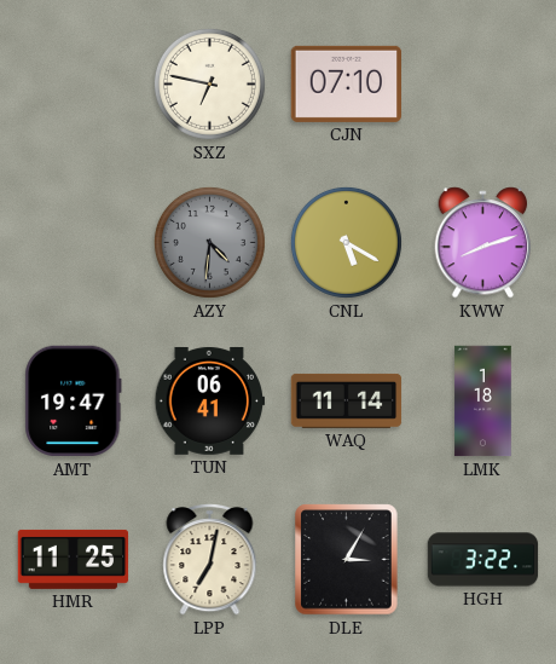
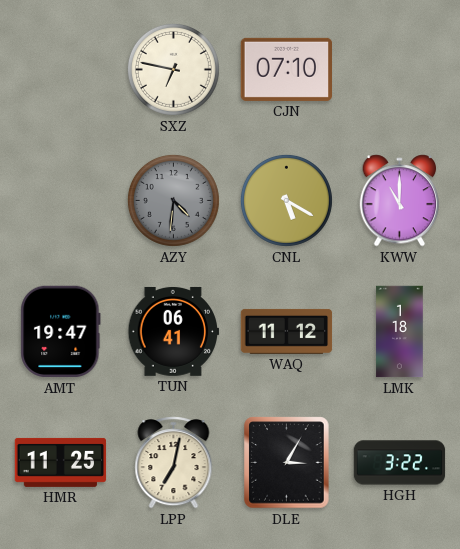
KWW: 8:12 -> 11:00
WAQ: 11:14 -> 11:12
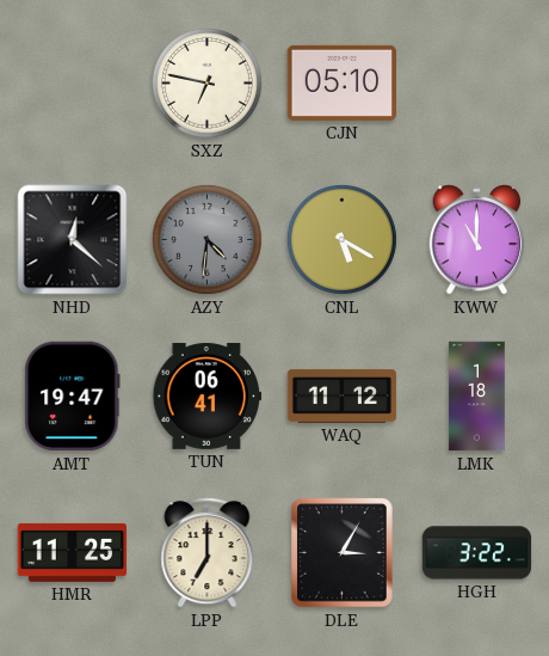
CJN: 07:10 -> 05:10
NHD: none -> 12:22
LPP: 7:02 -> 7:00
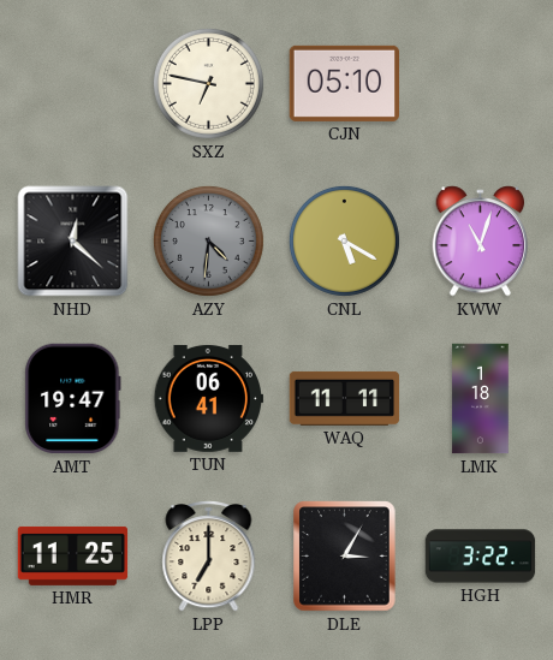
KWW: 11:00 -> 11:03
WAQ: 11:12 -> 11:11
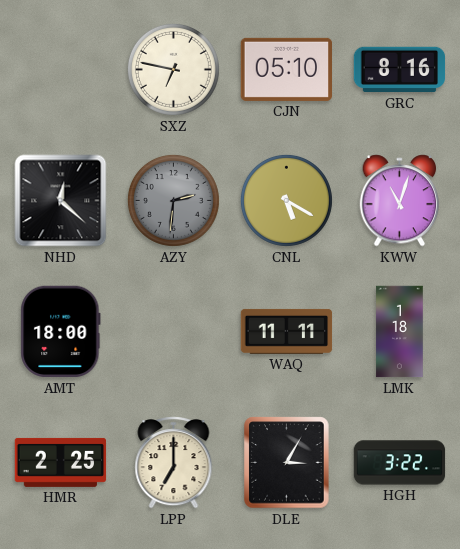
GRC: none -> 8:16
AZY: 4:31 -> 2:31
AMT: 19:47 -> 18:00
TUN: 06:41 -> none
HMR: 11:25 -> 2:25
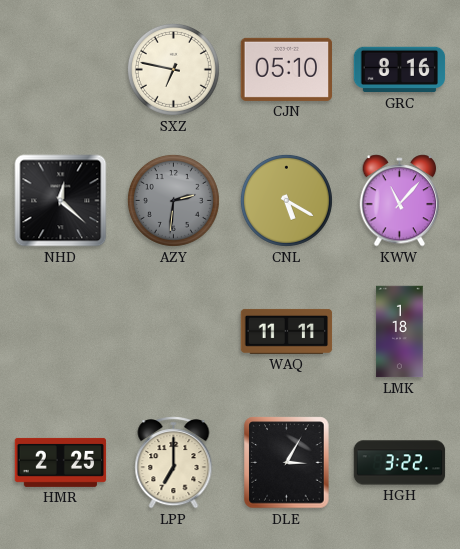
KWW: 11:03 -> 11:07
AMT: 18:00 -> none
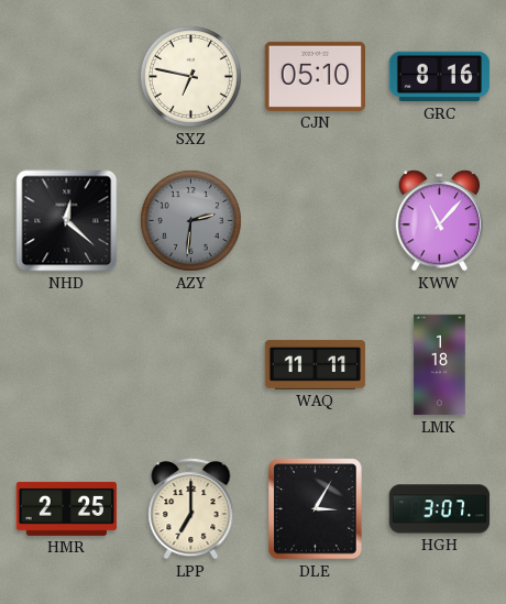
CNL: 5:20 -> none
HGH: 3:22 -> 3:07
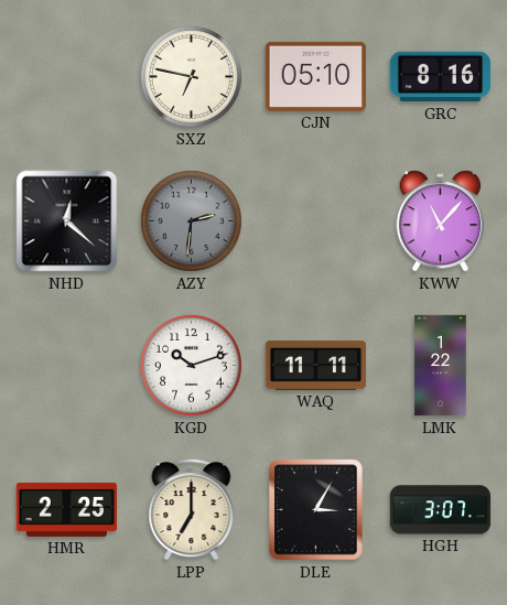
KGD: none -> 10:12
LMK: 1:18 -> 1:22
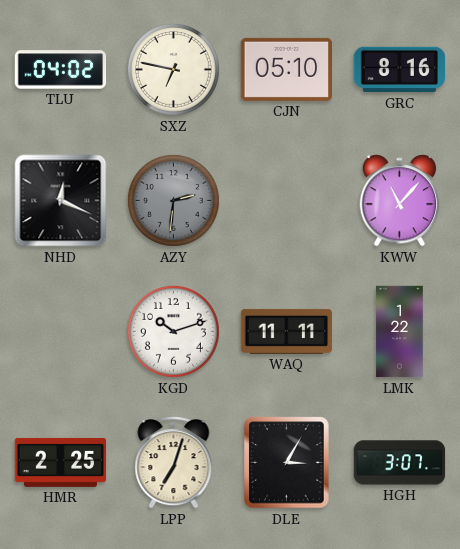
TLU: none -> 04:02
NHD: 12:22 -> 12:19
LPP: 7:00 -> 7:03
